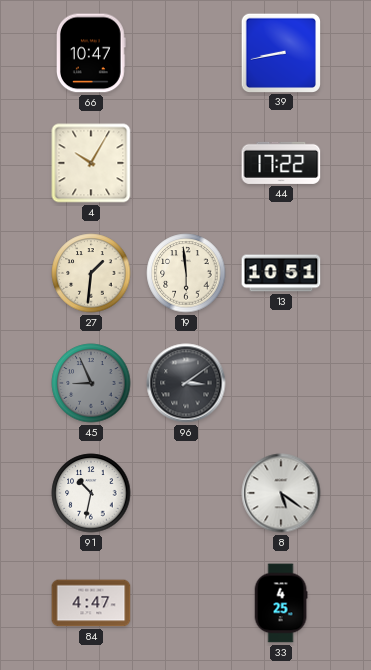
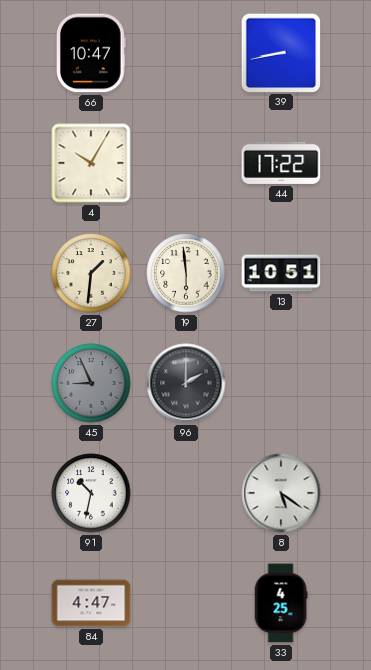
96: 3:09 -> 2:00
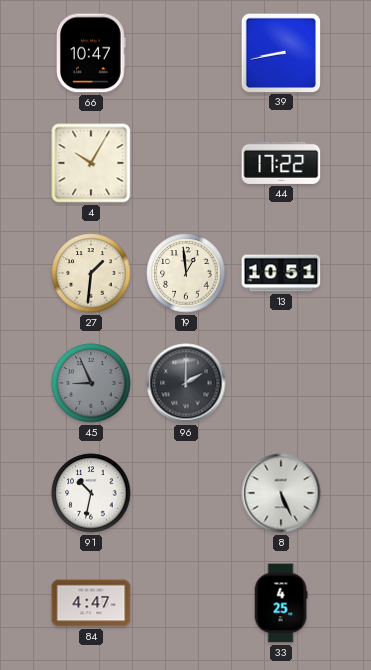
19: 5:59 -> 12:59
8: 5:21 -> 5:26
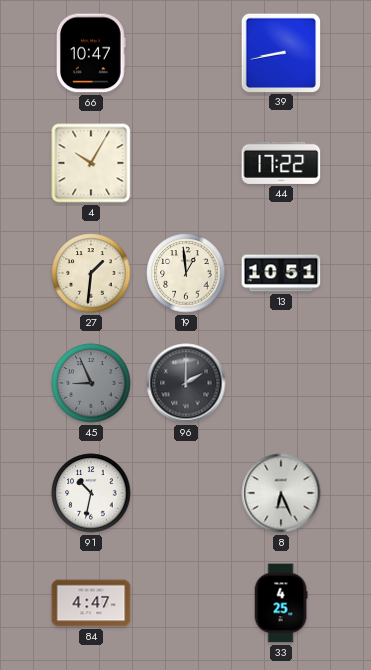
8: 5:26 -> 6:26
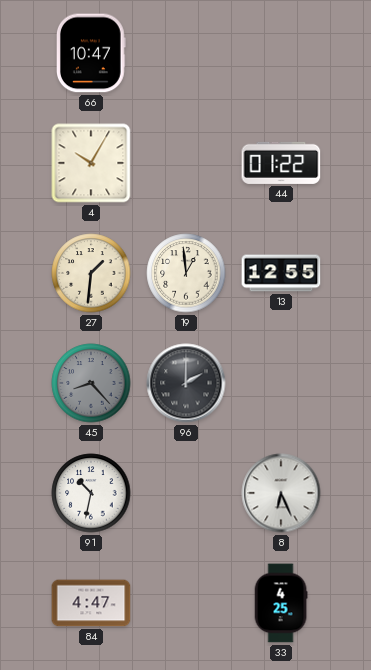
39: 8:43 -> none
44: 17:22 -> 01:22
13: 10:51 -> 12:55
45: 8:56 -> 8:23
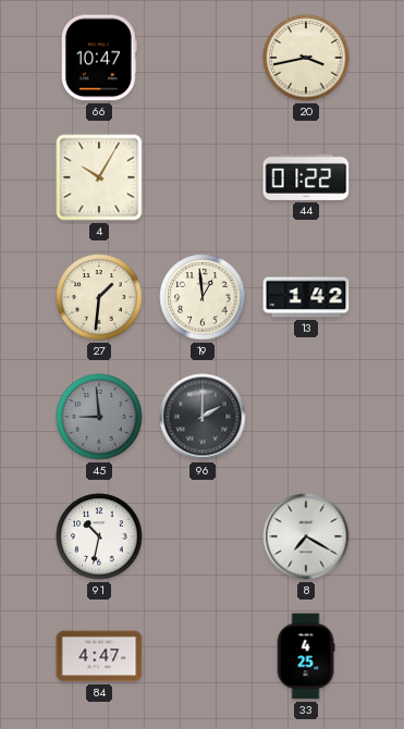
20: none -> 3:43
13: 12:55 -> 1:42
45: 8:23 -> 8:59
8: 6:26 -> 7:20
